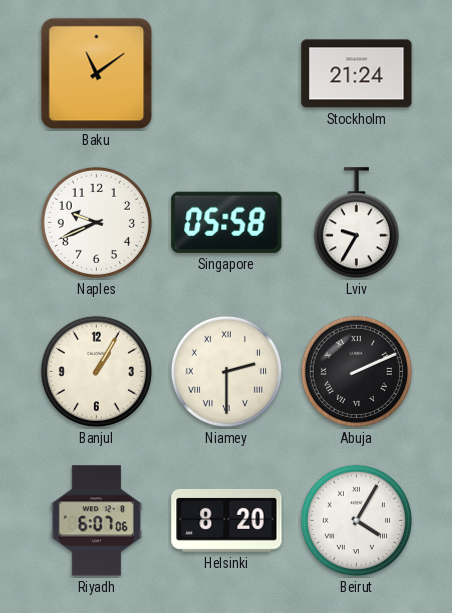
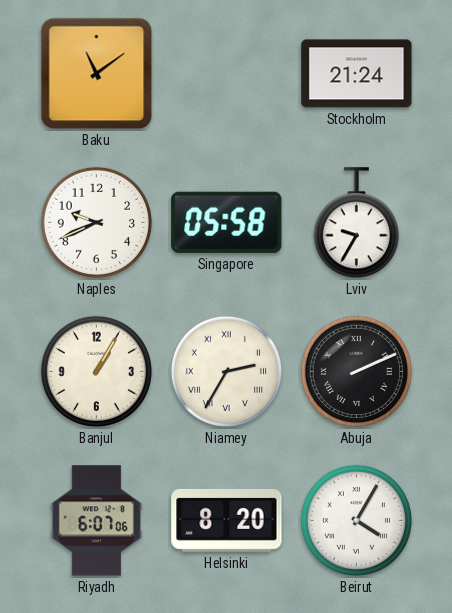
Niamey: 2:30 -> 2:35
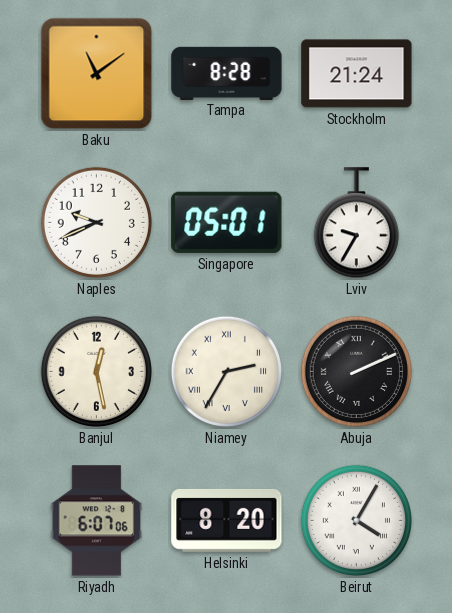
Tampa: none -> 8:28
Singapore: 05:58 -> 05:01
Banjul: 1:05 -> 12:28
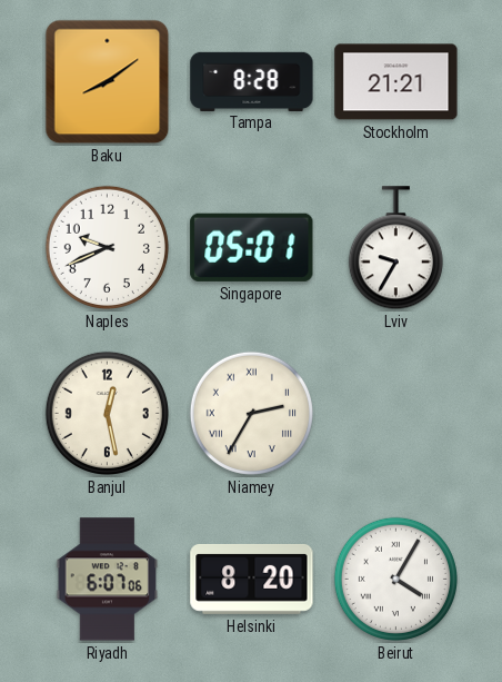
Baku: 11:09 -> 8:09
Stockholm: 21:24 -> 21:21
Abuja: 2:11 -> none
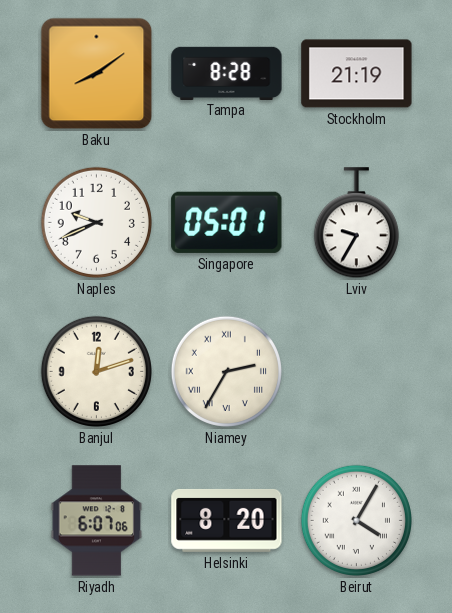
Stockholm: 21:21 -> 21:19
Banjul: 12:28 -> 12:12
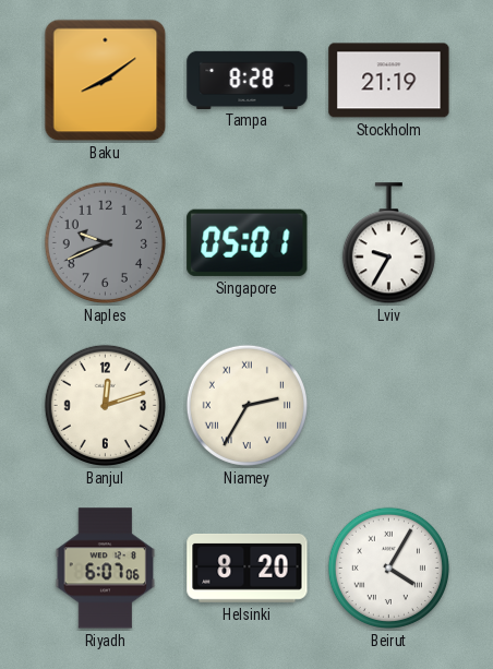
Naples dial: white -> grey
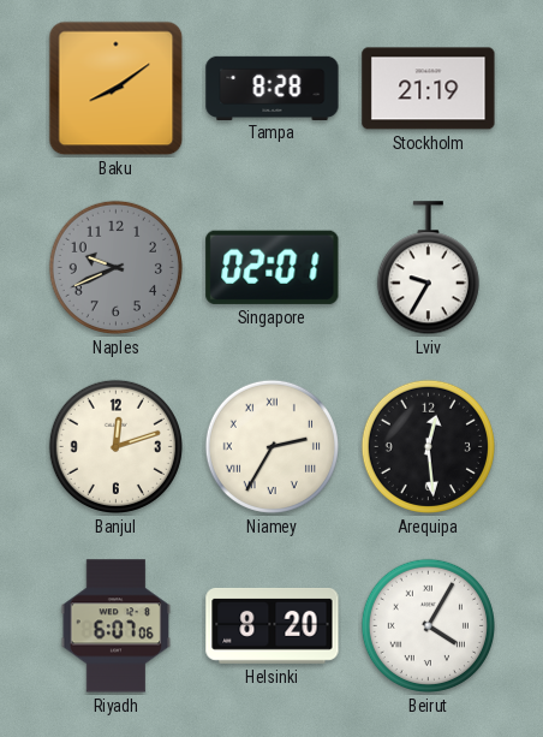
Singapore: 05:01 -> 02:01
Arequipa: none -> 12:29
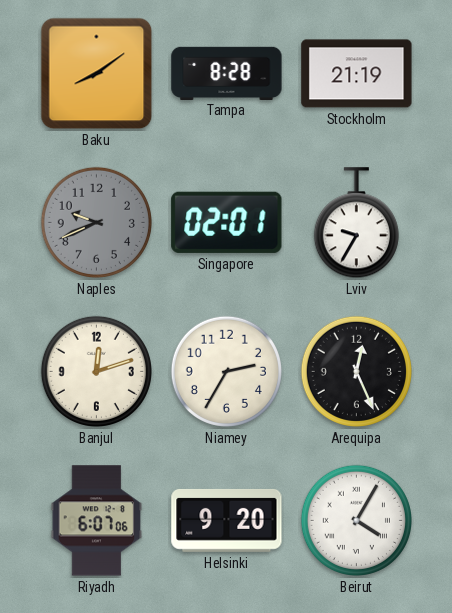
Niamey numerals: Roman -> Arabic
Arequipa: 12:29 -> 12:26
Helsinki: 8:20 -> 9:20
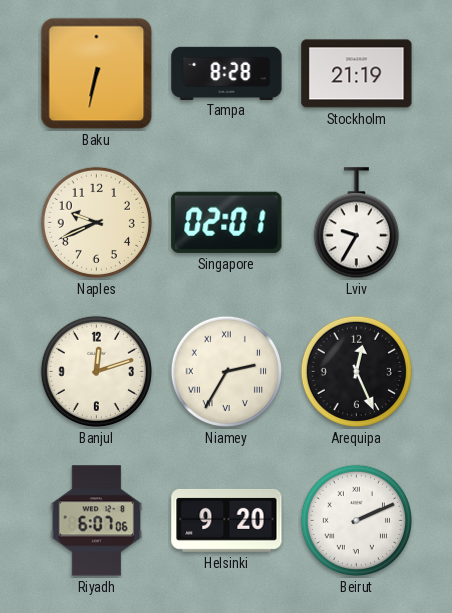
Baku: 8:09 -> 6:32
Naples dial: grey -> cream
Niamey numerals: Arabic -> Roman
Beirut: 4:05 -> 2:11
